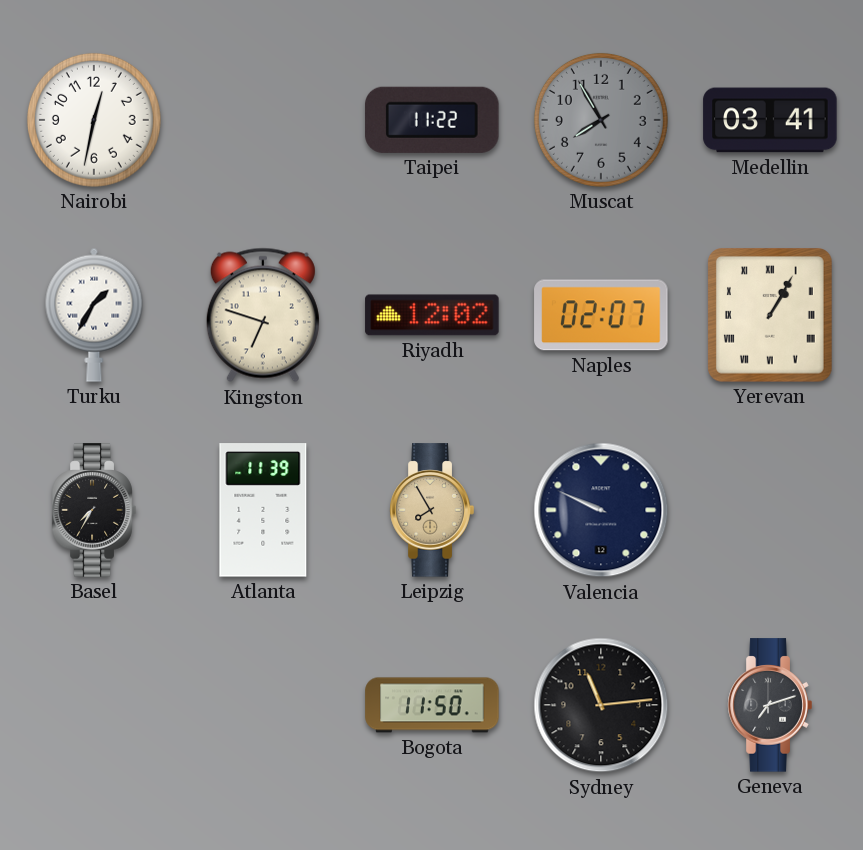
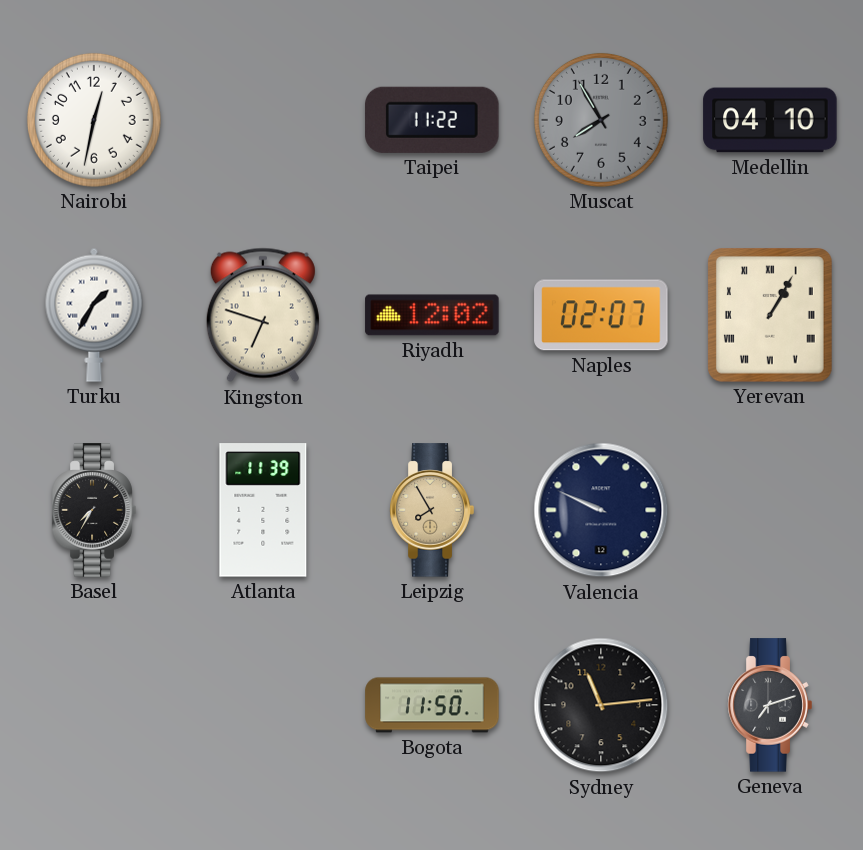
Medellin: 03:41 -> 04:10
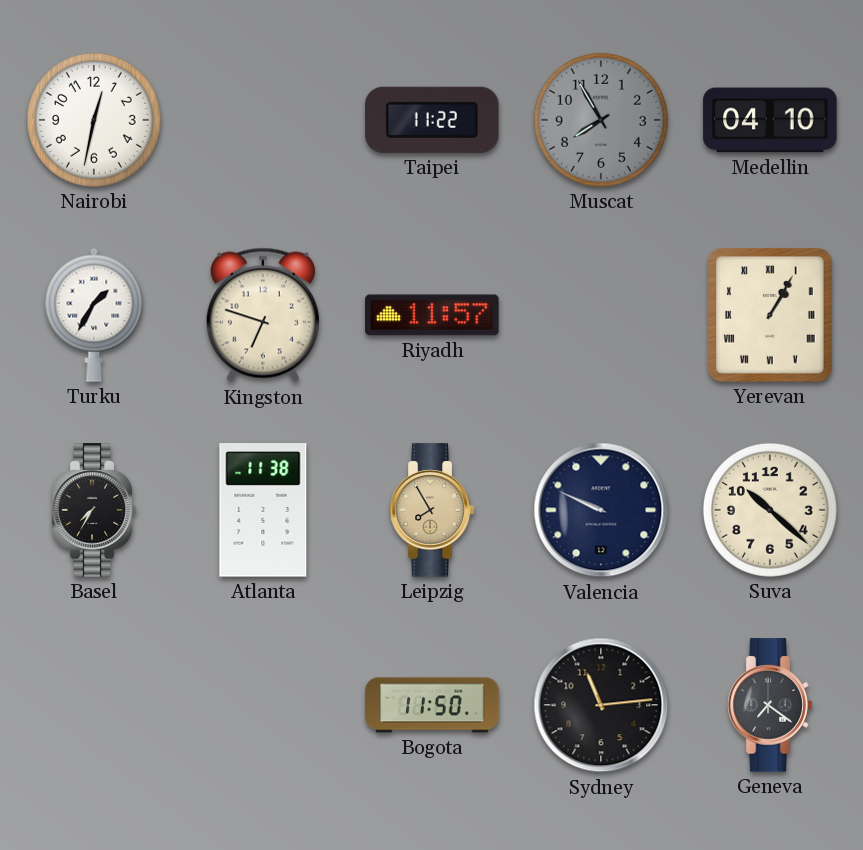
Riyadh: 12:02 -> 11:57
Naples: 02:07 -> none
Atlanta: 11:39 -> 11:38
Suva: none -> 10:22
Geneva: 7:12 -> 7:21
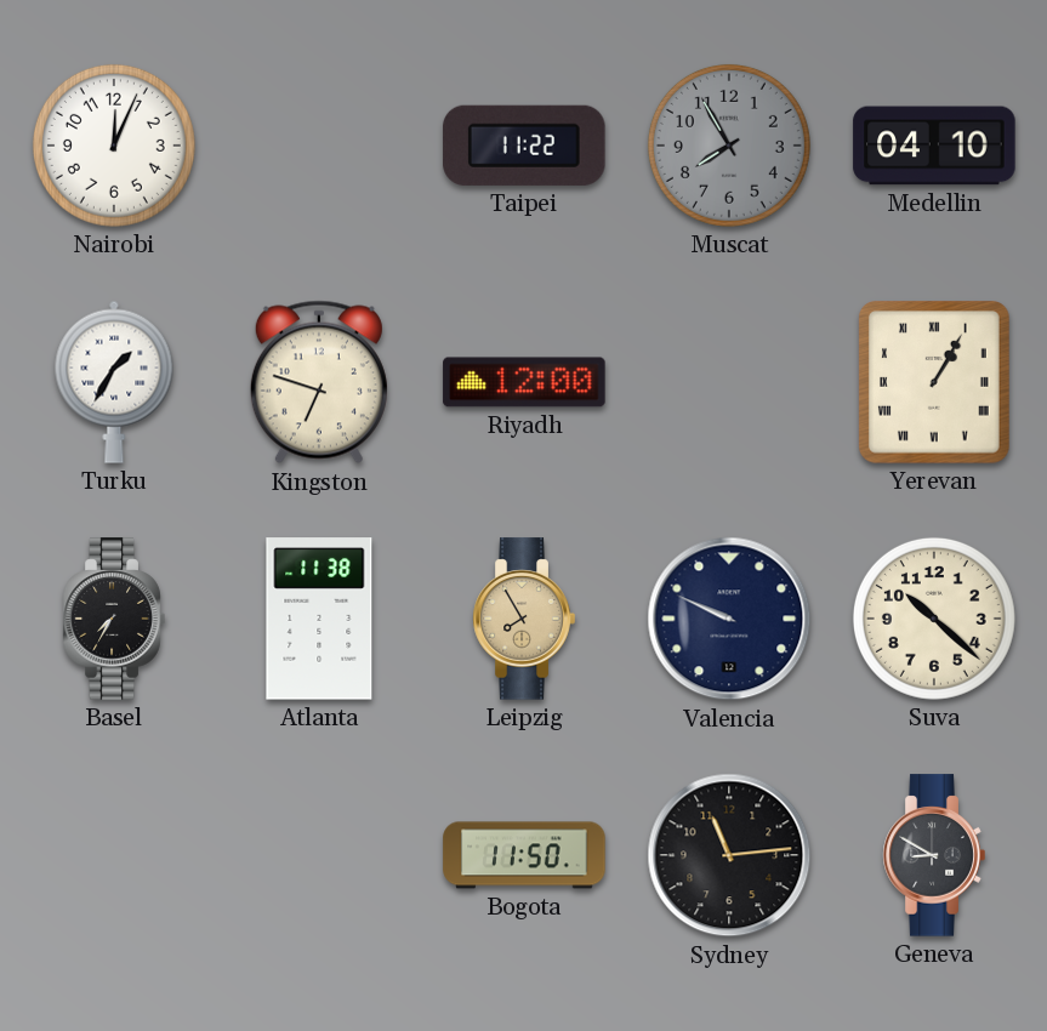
Nairobi: 12:32 -> 12:04
Riyadh: 11:57 -> 12:00
Geneva: 7:21 -> 8:50
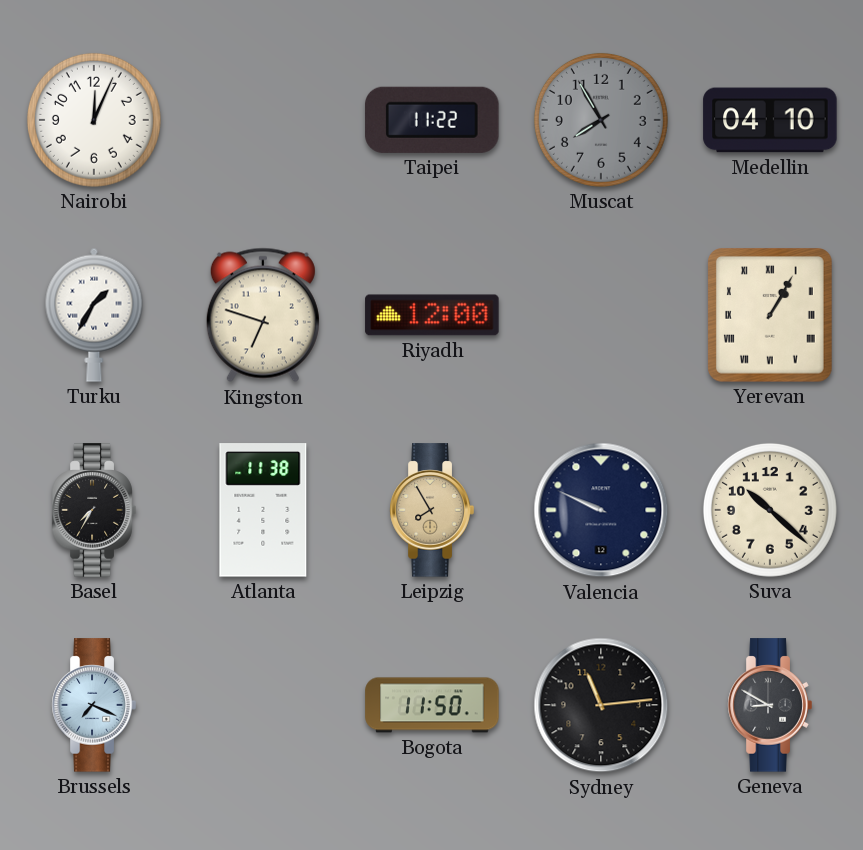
Brussels: none -> 7:19
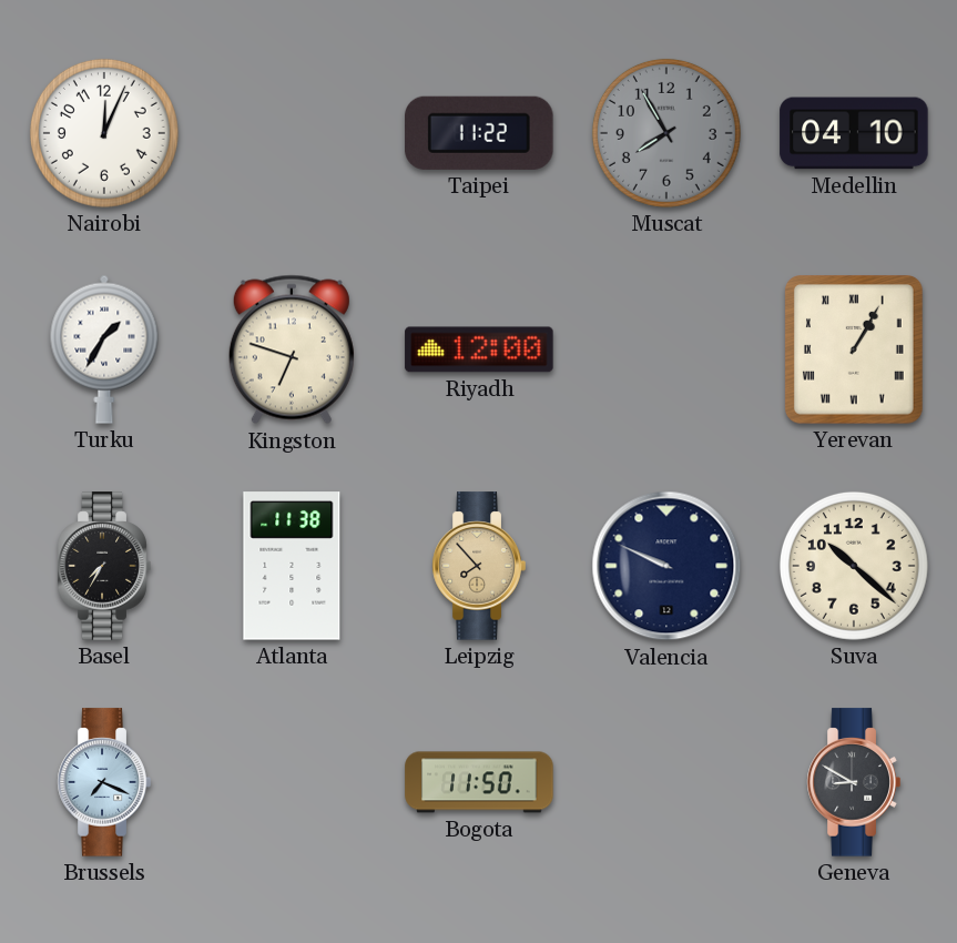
Leipzig: 7:55 -> 7:53
Sydney: 11:14 -> none
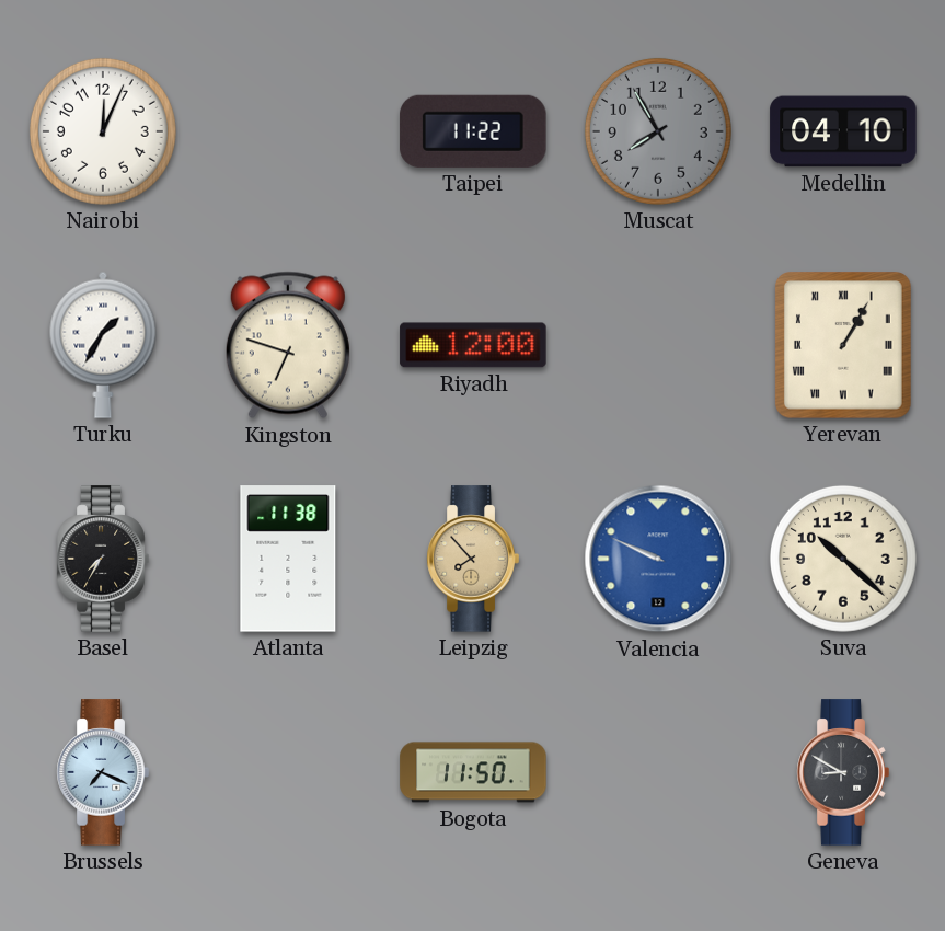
Valencia dial: navy -> blue
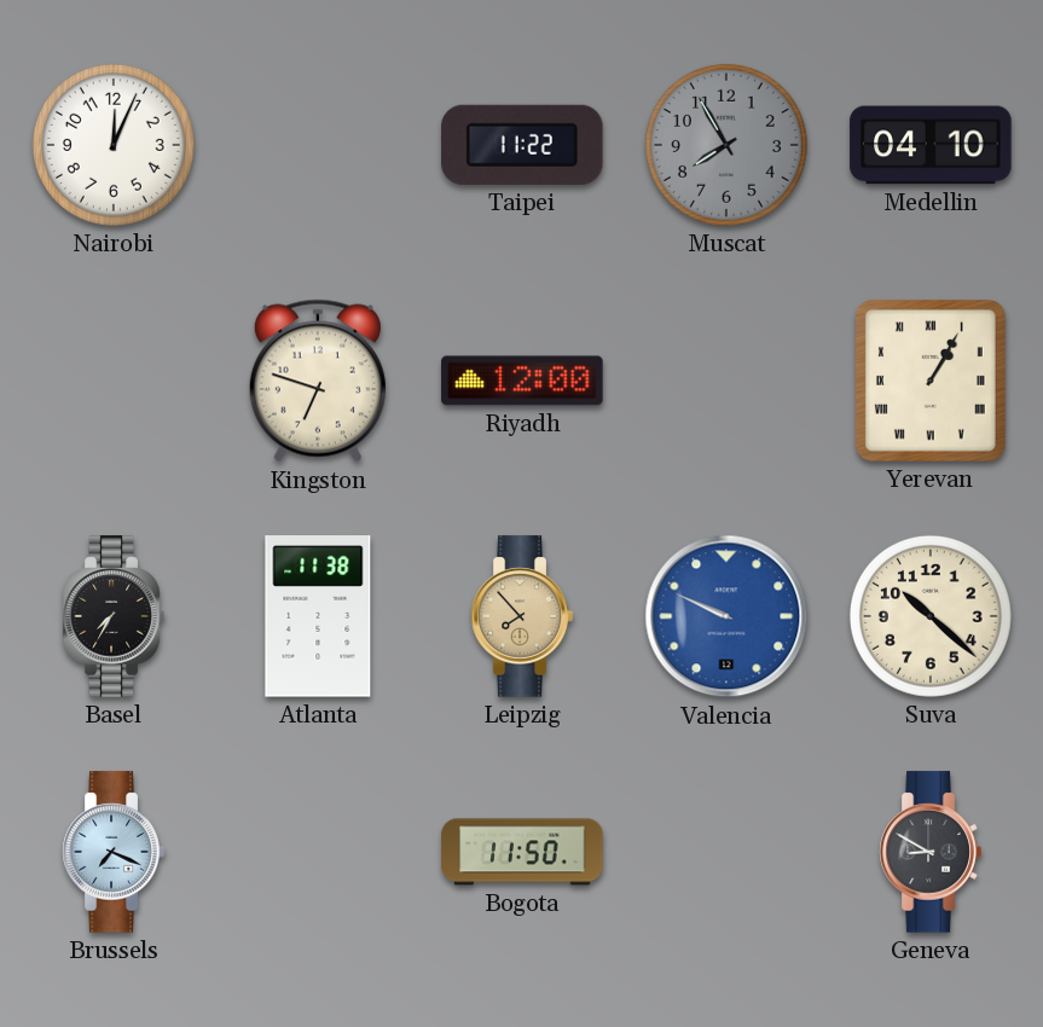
Turku: 1:35 -> none
